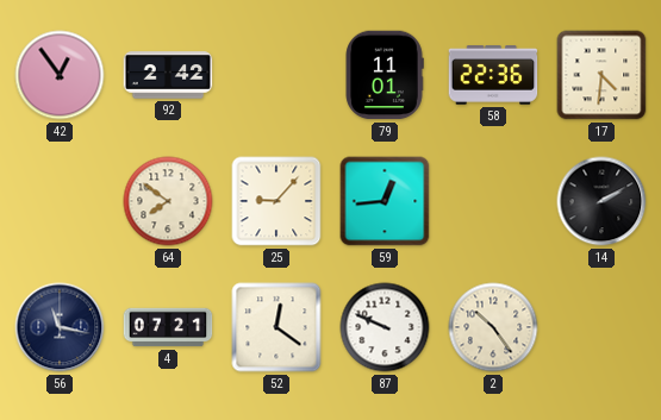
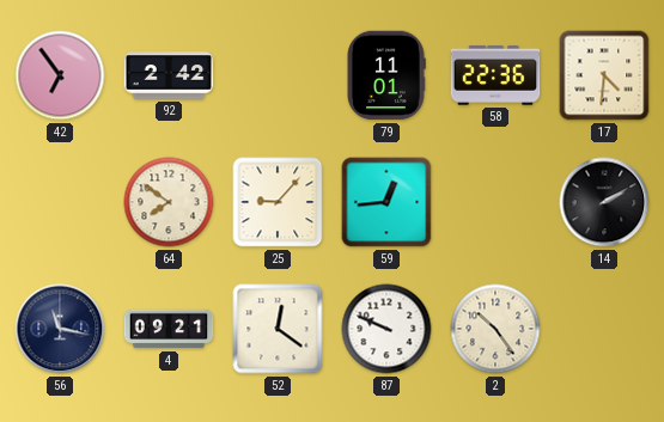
42: 12:54 -> 6:54
4: 07:21 -> 09:21
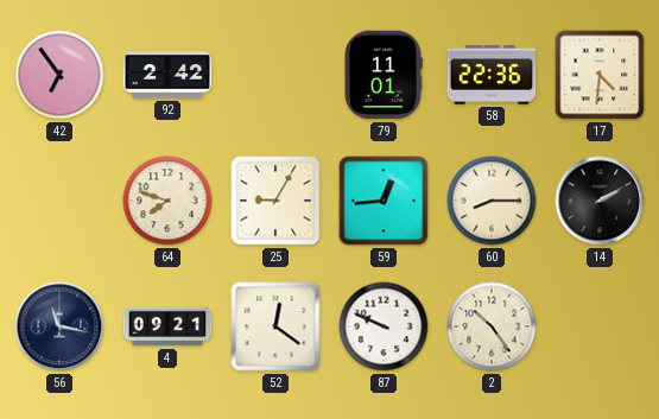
64: 7:51 -> 7:48
25: 9:07 -> 9:05
60: none -> 8:15
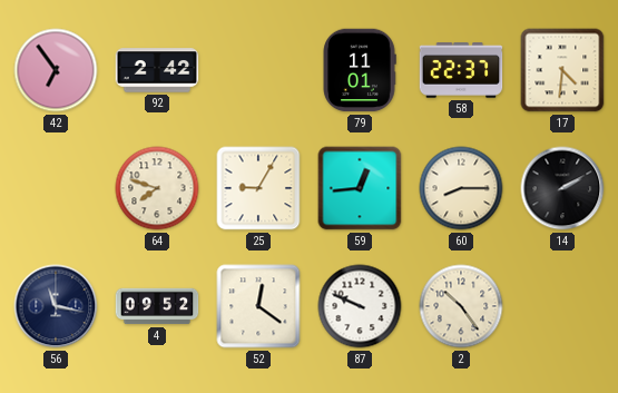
58: 22:36 -> 22:37
4: 09:21 -> 09:52
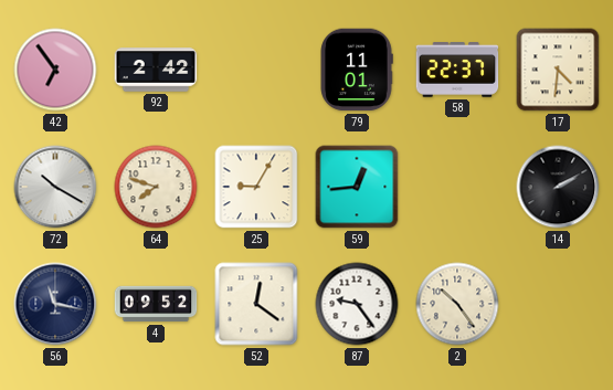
72: none -> 10:20
60: 8:15 -> none
87: 9:49 -> 9:24
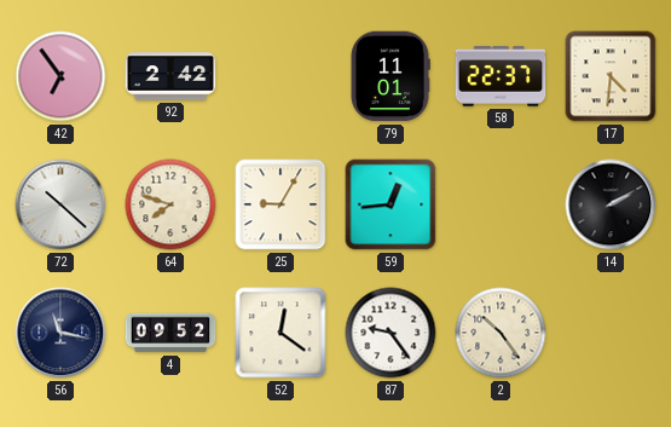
72: 10:20 -> 10:22
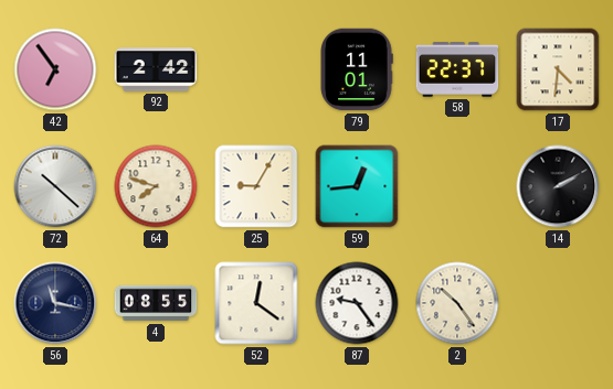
4: 09:52 -> 08:55
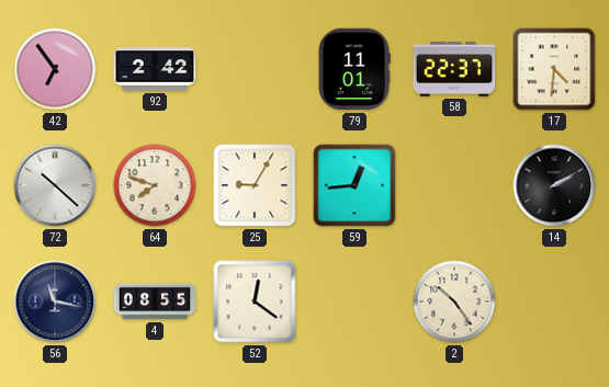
87: 9:24 -> none
